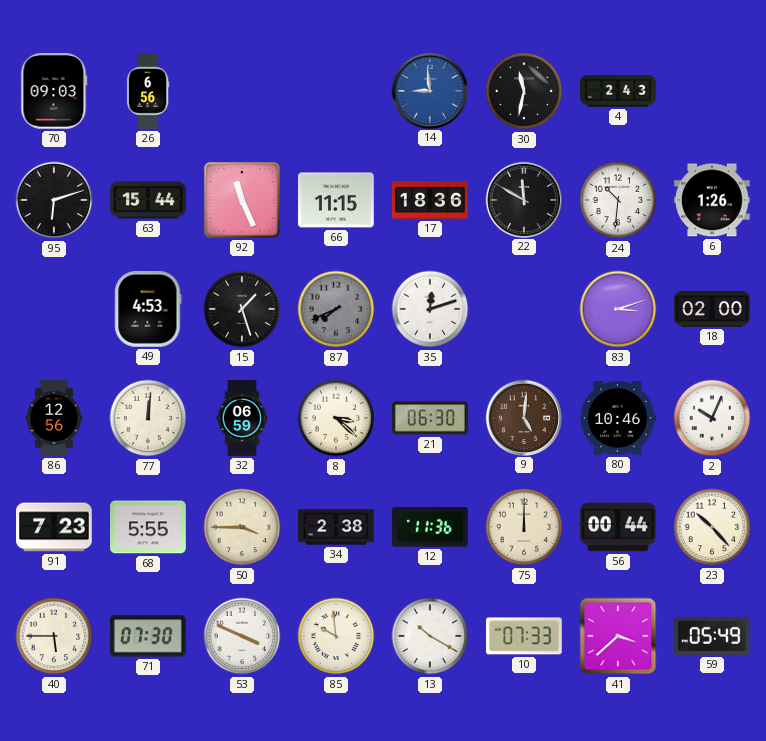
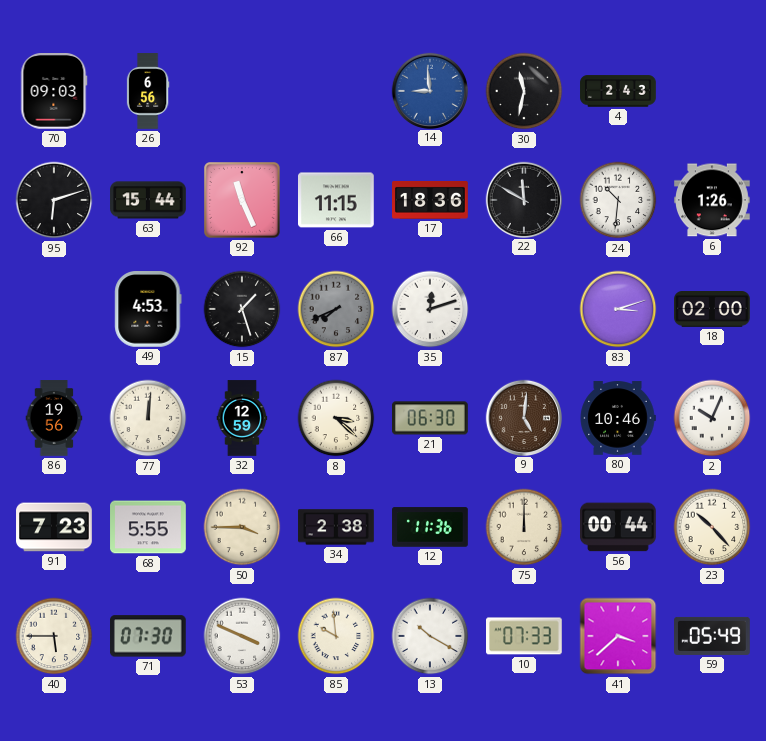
86: 12:56 -> 19:56
32: 06:59 -> 12:59
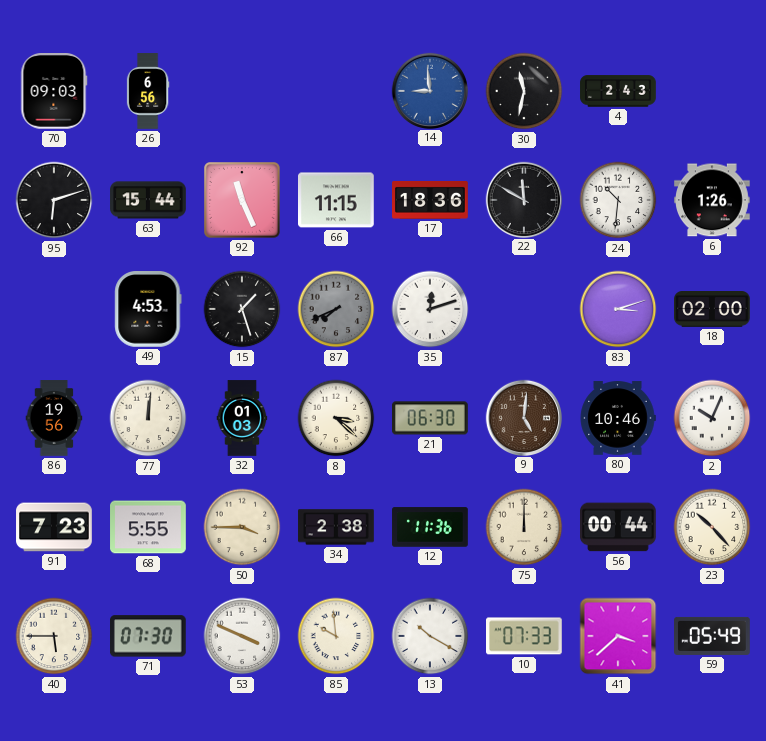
32: 12:59 -> 01:03
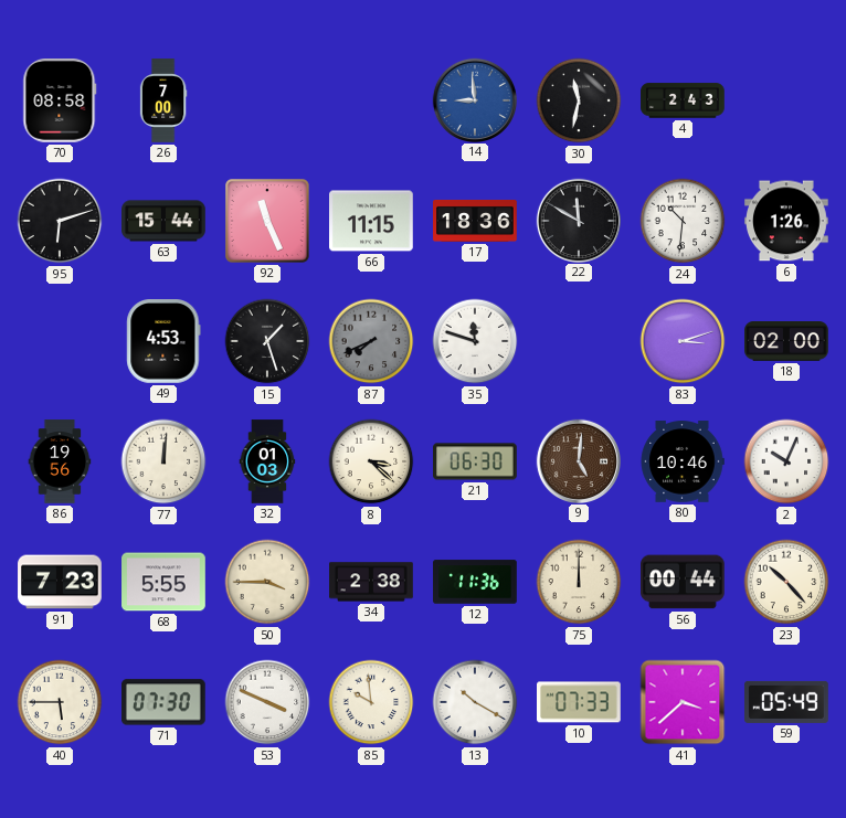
70: 09:03 -> 08:58
26: 6:56 -> 7:00
35: 12:12 -> 11:48
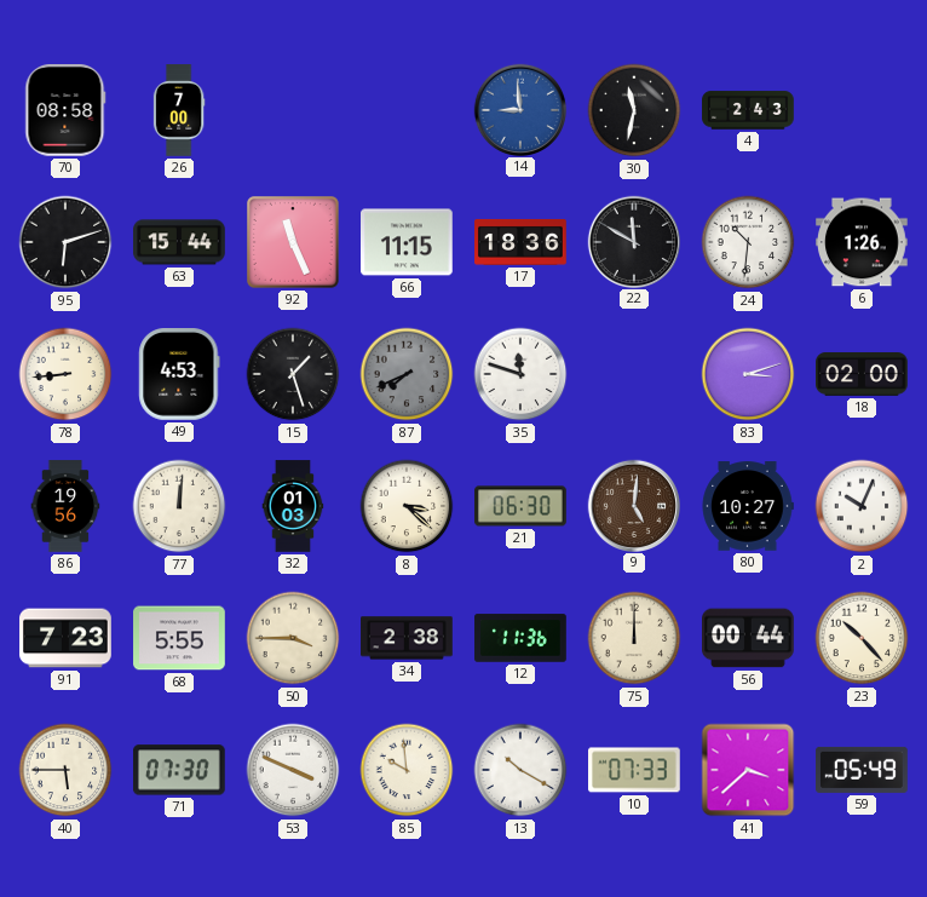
78: none -> 8:44
80: 10:46 -> 10:27
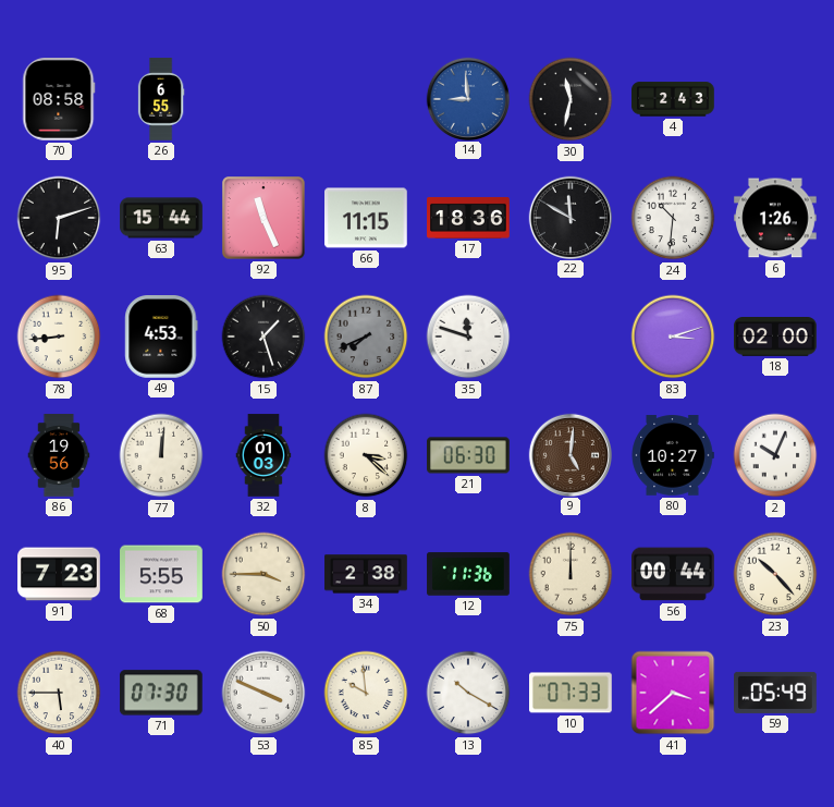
26: 7:00 -> 6:55
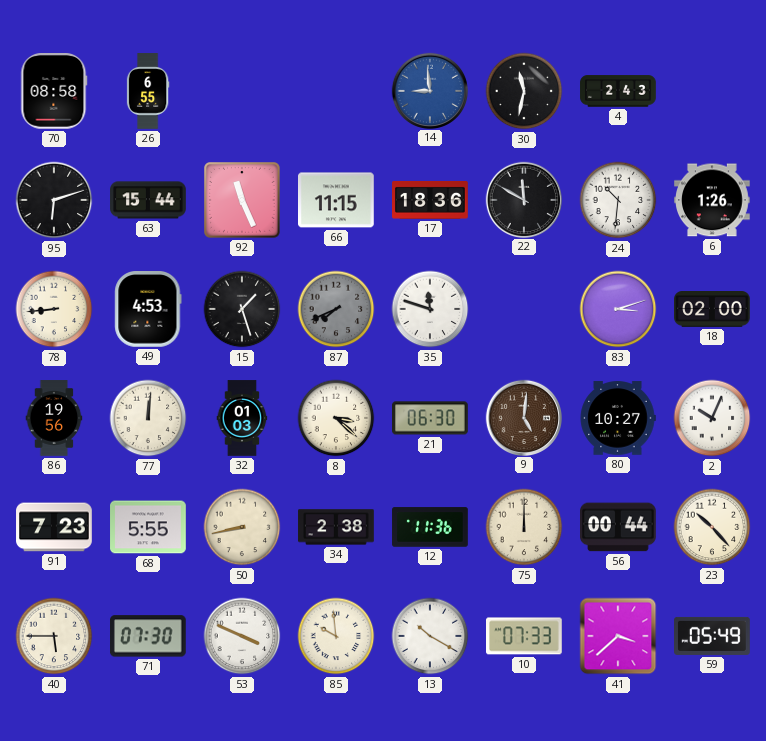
50: 3:45 -> 8:43
